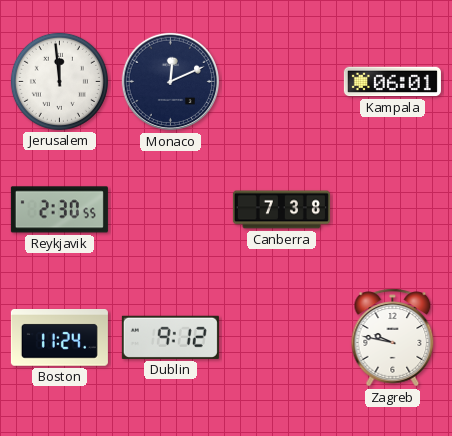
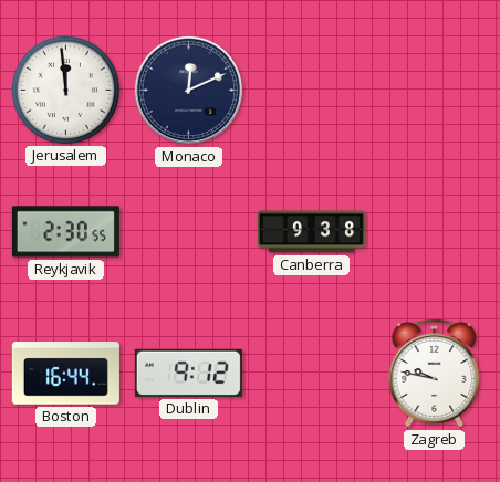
Kampala: 06:01 -> none
Canberra: 7:38 -> 9:38
Boston: 11:24 -> 16:44
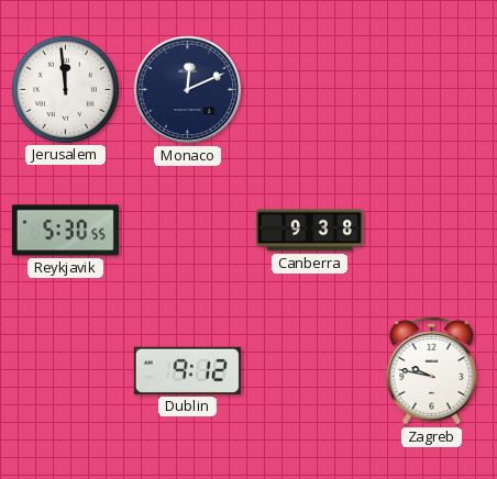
Reykjavik: 2:30 -> 5:30
Boston: 16:44 -> none
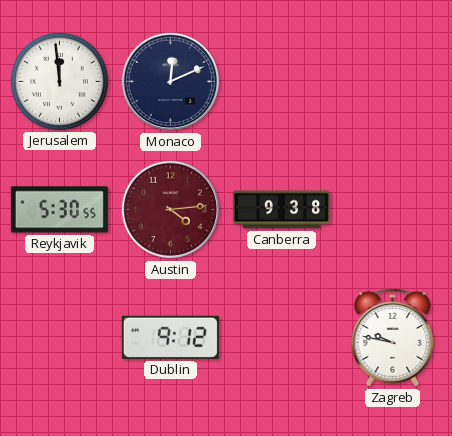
Austin: none -> 4:14
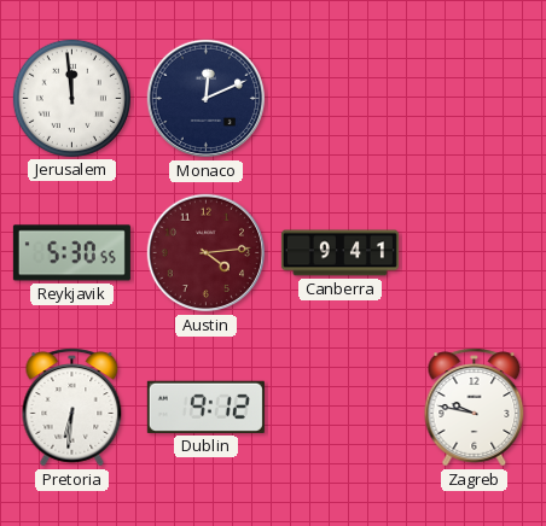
Canberra: 9:38 -> 9:41
Pretoria: none -> 6:31
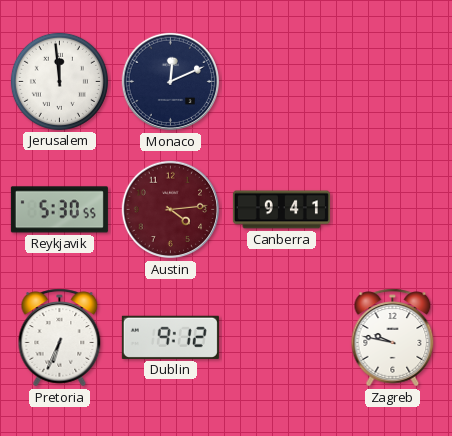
Pretoria: 6:31 -> 6:34
